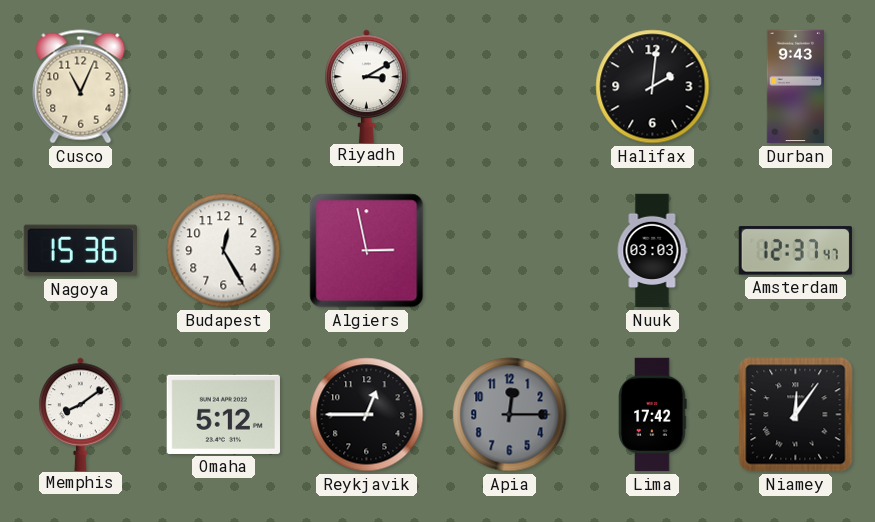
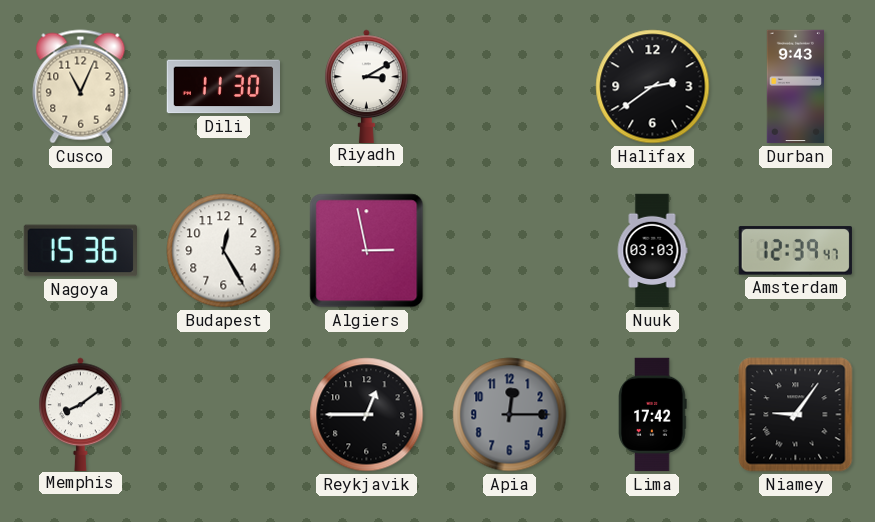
Dili: none -> 11:30
Halifax: 2:01 -> 2:39
Amsterdam: 12:37 -> 12:39
Omaha: 5:12 -> none
Niamey: 12:06 -> 9:06
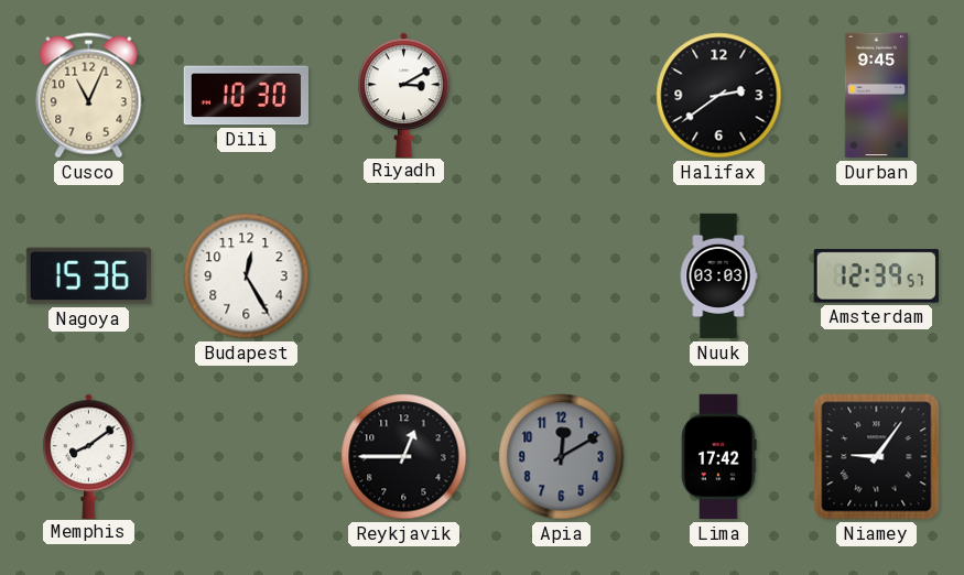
Dili: 11:30 -> 10:30
Durban: 9:43 -> 9:45
Algiers: 2:58 -> none
Amsterdam: 12:39:47 -> 12:39:57
Apia: 12:15 -> 12:10
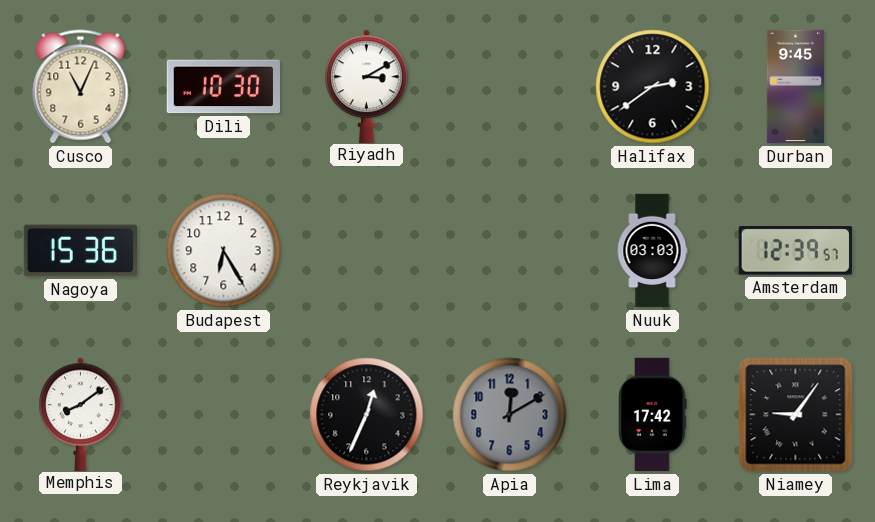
Budapest: 12:25 -> 6:25
Reykjavik: 12:45 -> 12:34
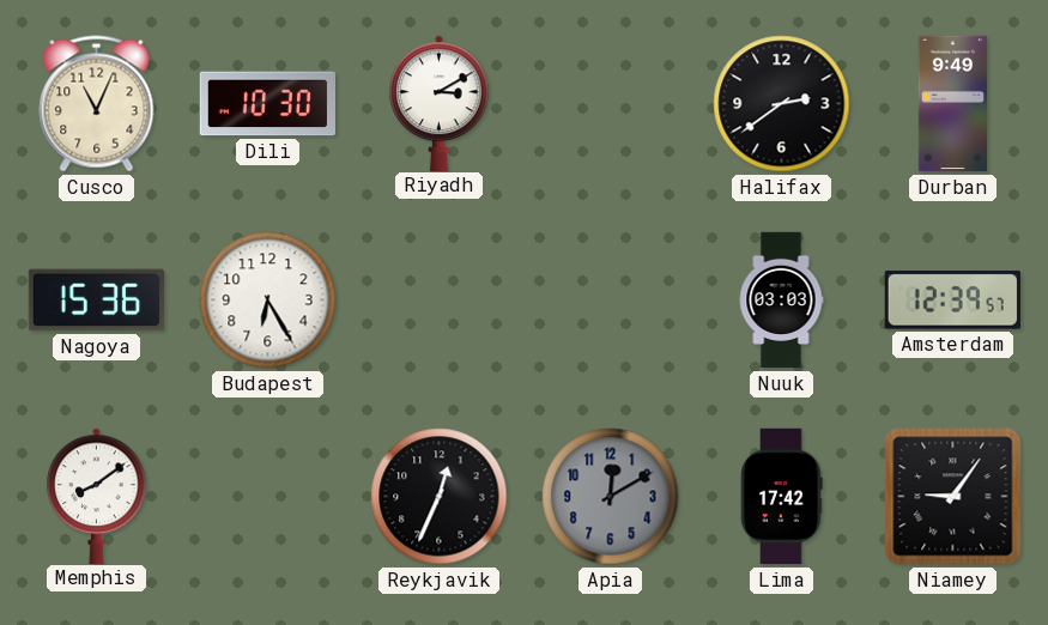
Durban: 9:45 -> 9:49
